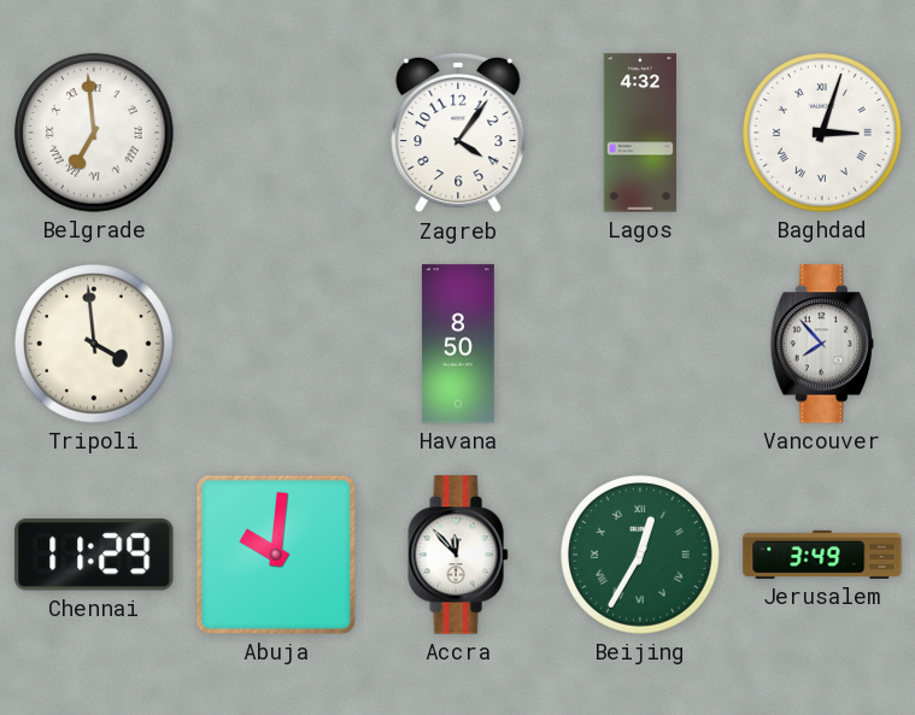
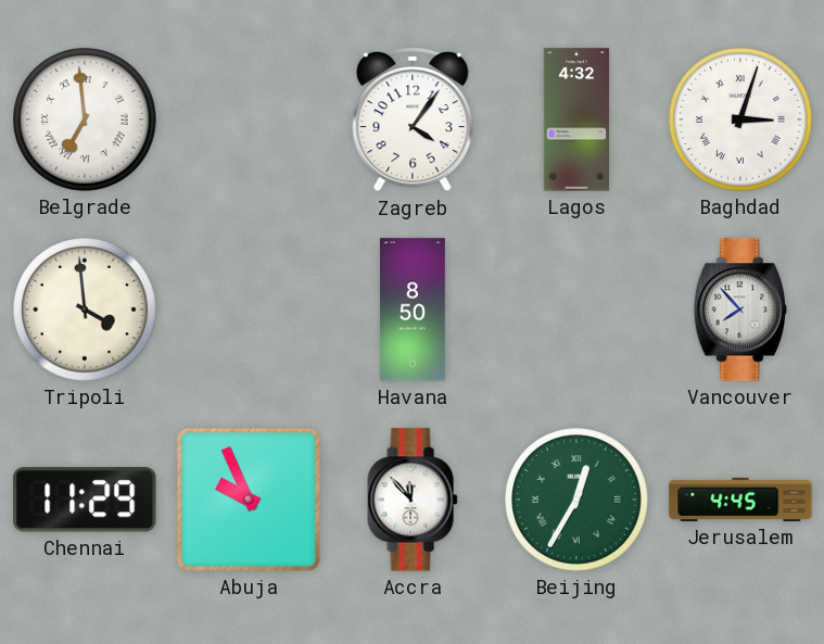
Abuja: 10:01 -> 9:56
Jerusalem: 3:49 -> 4:45
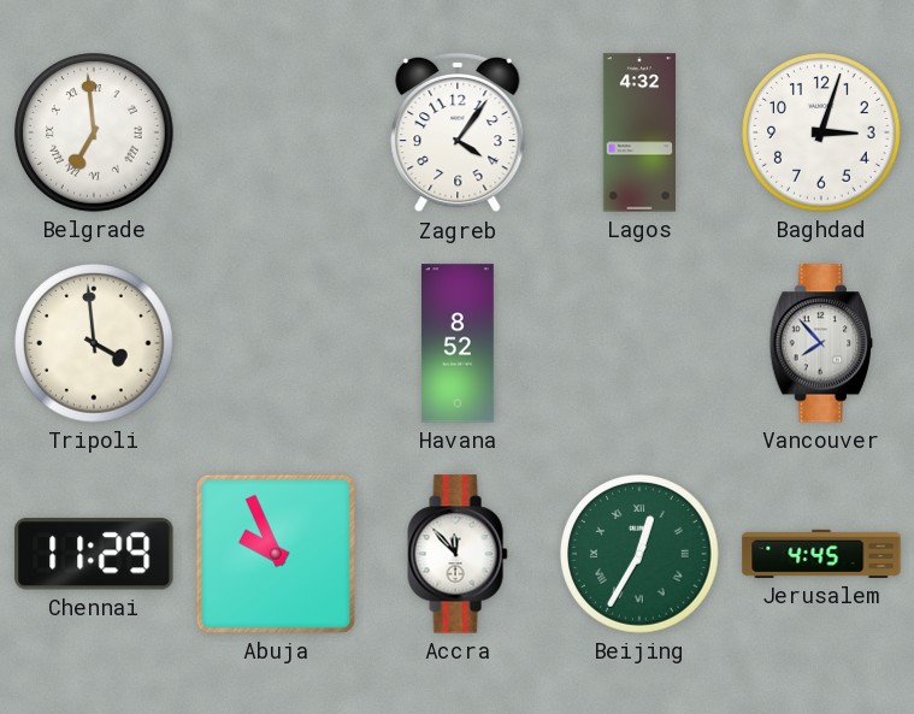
Baghdad numerals: Roman -> Arabic
Havana: 8:50 -> 8:52
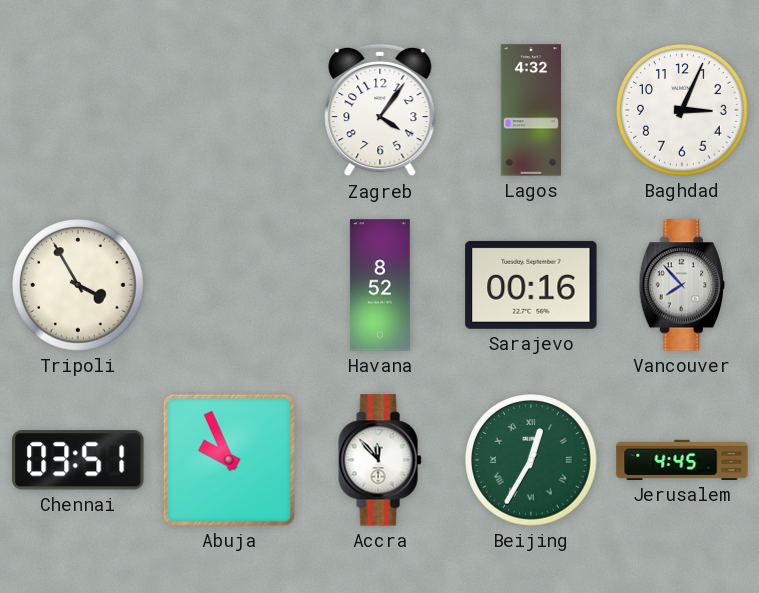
Belgrade: 6:59 -> none
Baghdad: 3:03 -> 3:04
Tripoli: 3:59 -> 3:55
Sarajevo: none -> 00:16
Chennai: 11:29 -> 03:51
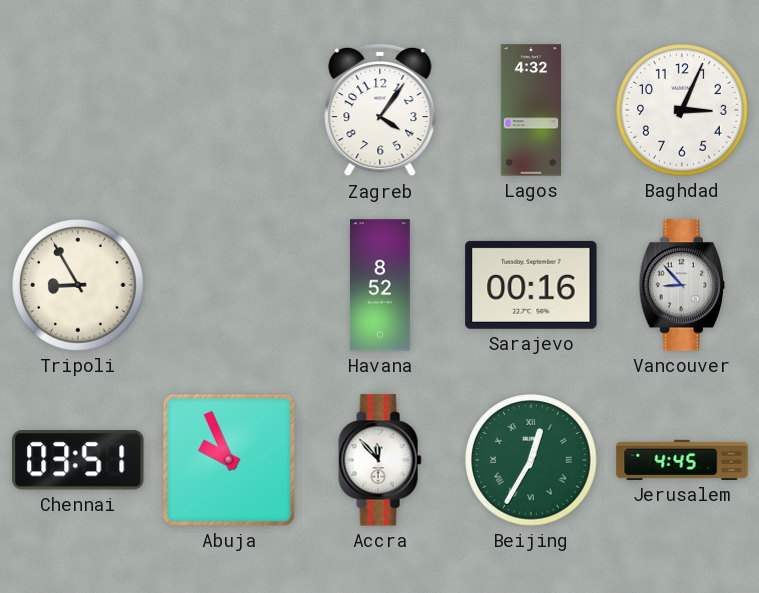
Tripoli: 3:55 -> 8:55
Vancouver: 7:53 -> 8:53
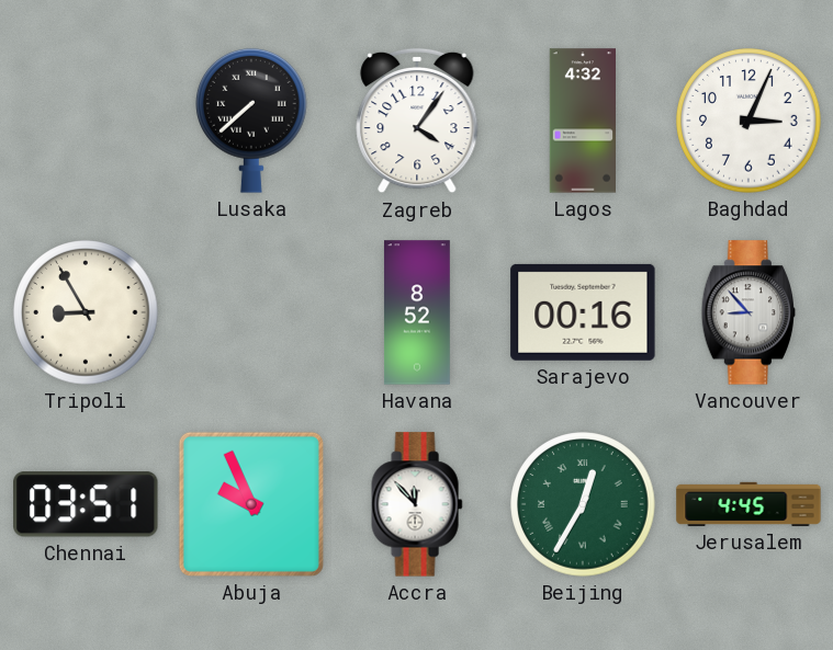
Lusaka: none -> 7:38
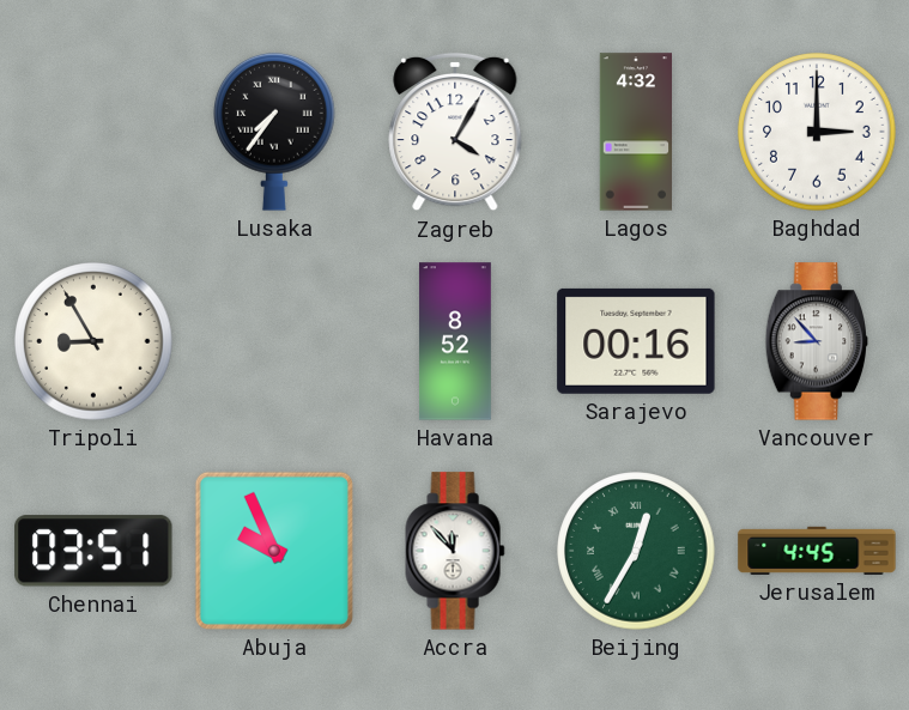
Lusaka: 7:38 -> 7:36
Zagreb: 4:06 -> 4:05
Baghdad: 3:04 -> 3:00
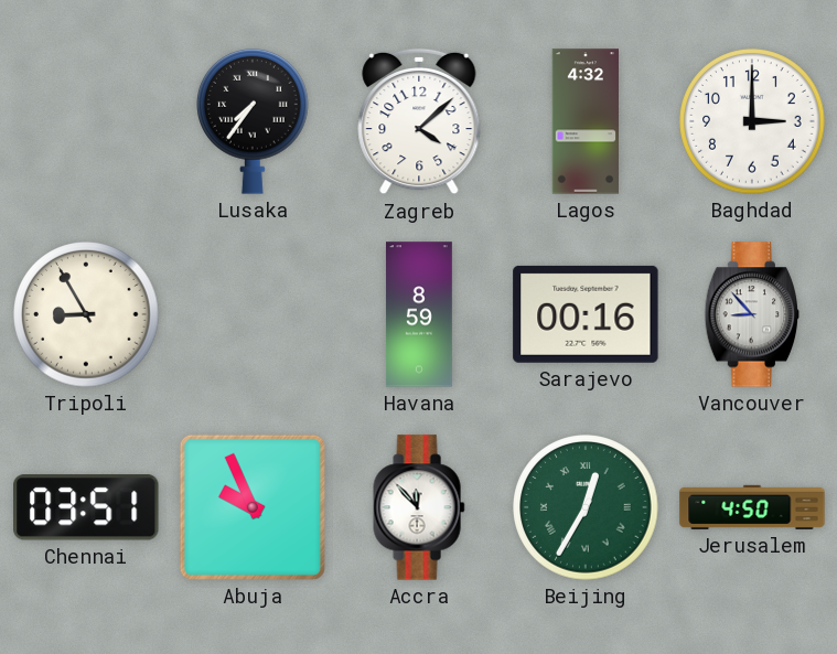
Zagreb: 4:05 -> 4:08
Havana: 8:52 -> 8:59
Jerusalem: 4:45 -> 4:50
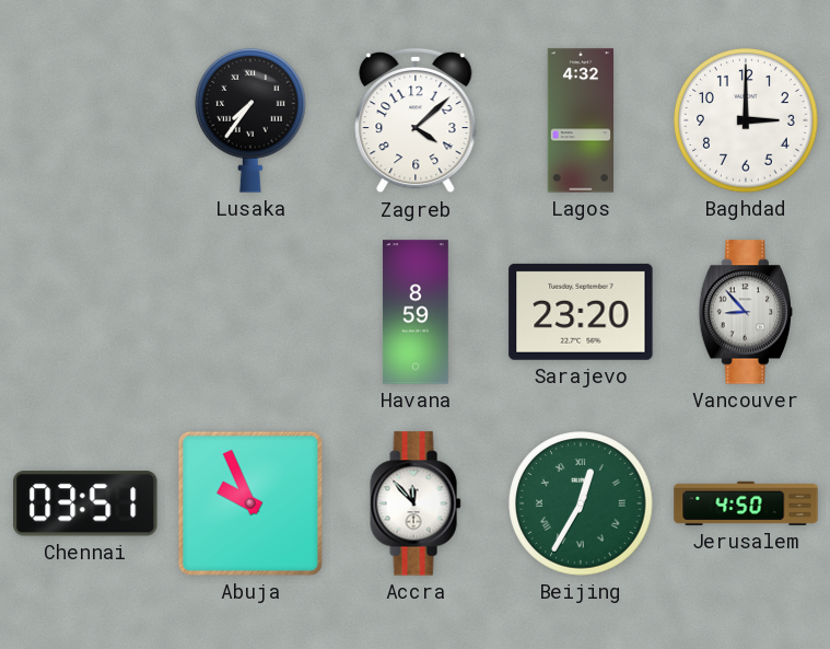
Tripoli: 8:55 -> none
Sarajevo: 00:16 -> 23:20
